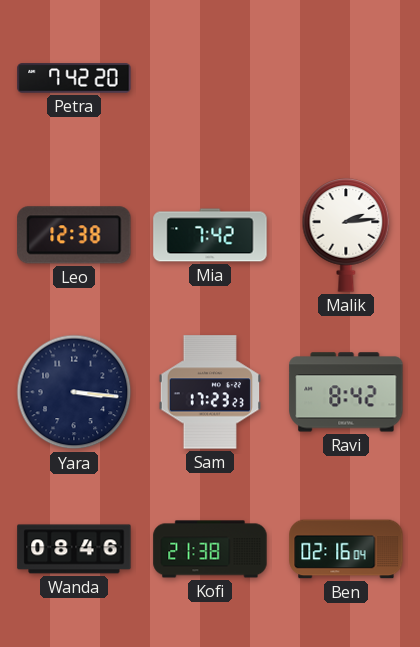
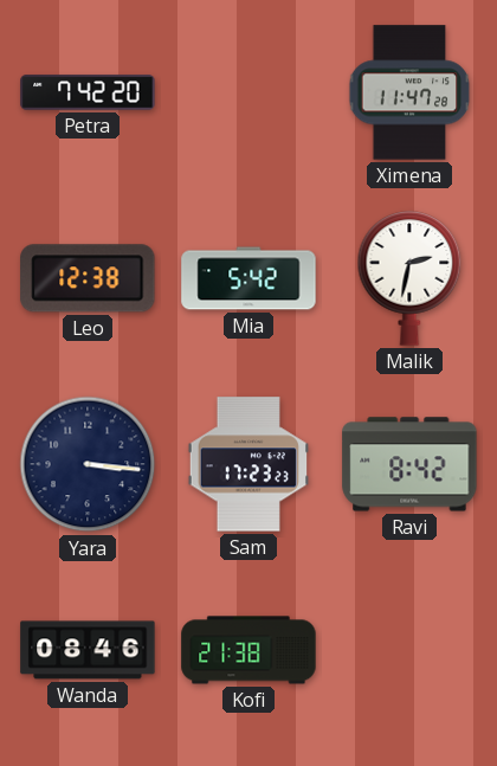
Ximena: none -> 11:47
Mia: 7:42 -> 5:42
Malik: 2:14 -> 2:32
Ben: 02:16 -> none
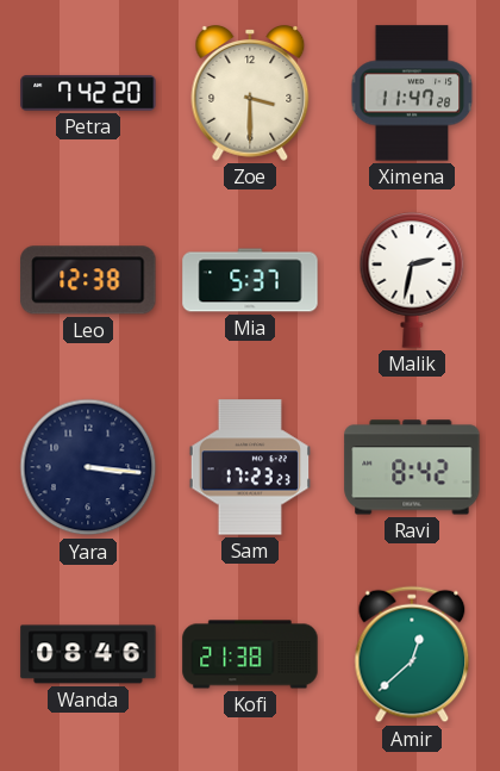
Zoe: none -> 3:30
Mia: 5:42 -> 5:37
Amir: none -> 12:38
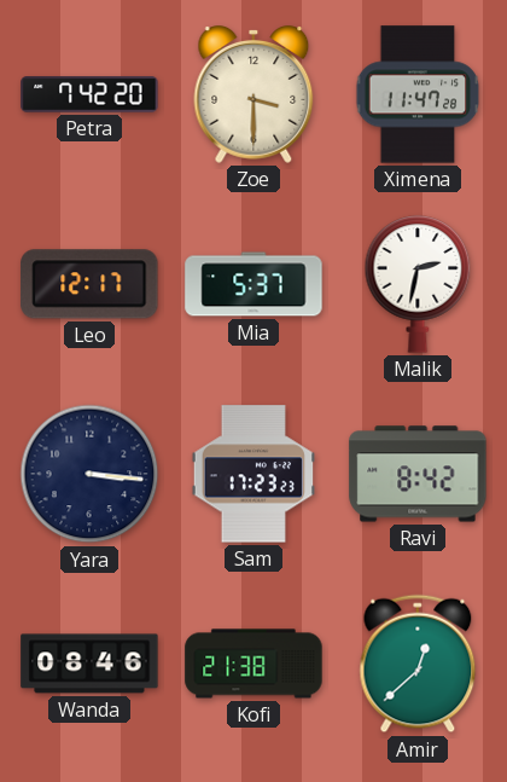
Leo: 12:38 -> 12:17
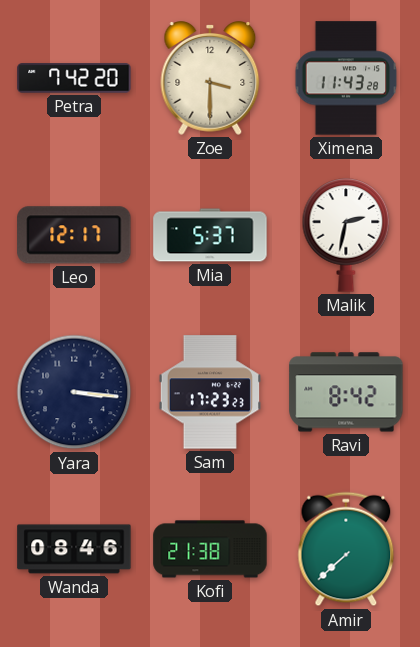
Ximena: 11:47 -> 11:43
Amir: 12:38 -> 7:38
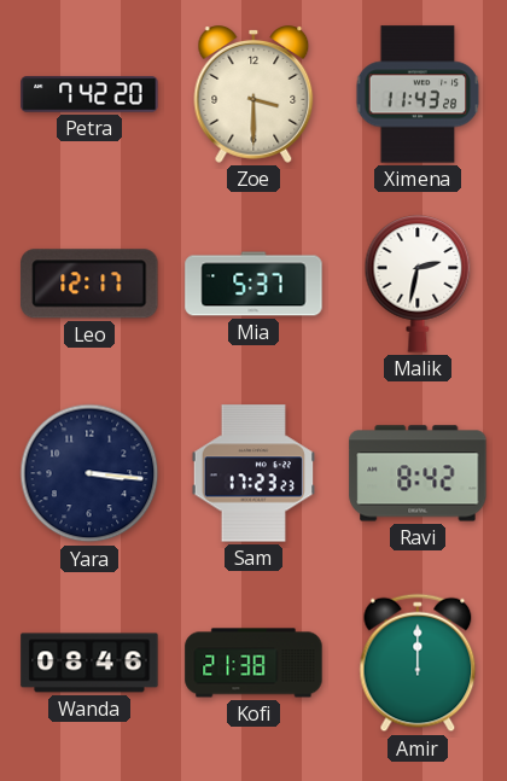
Amir: 7:38 -> 12:00
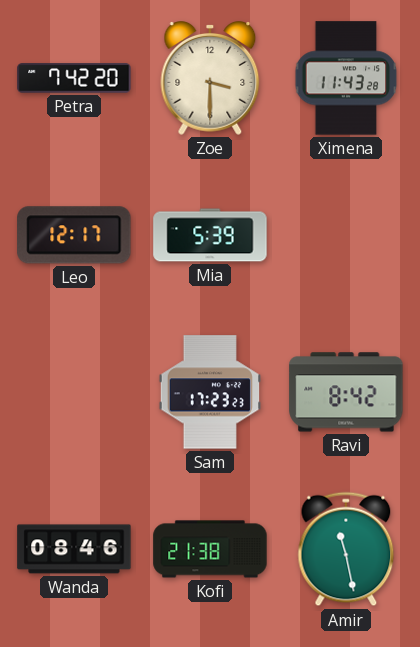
Mia: 5:37 -> 5:39
Malik: 2:32 -> none
Yara: 3:16 -> none
Amir: 12:00 -> 11:28
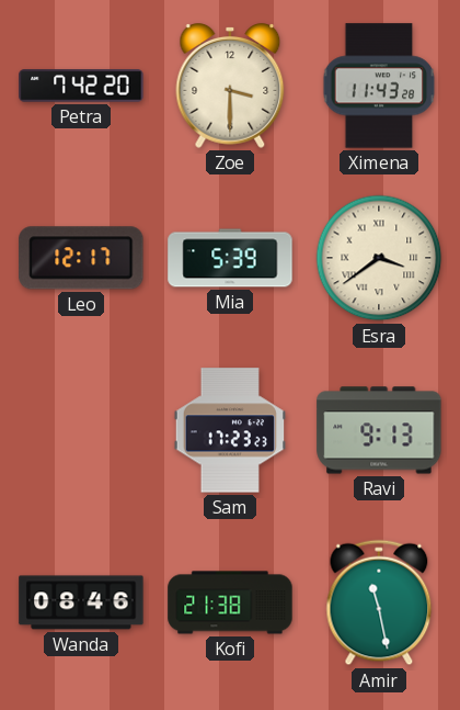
Esra: none -> 3:39
Ravi: 8:42 -> 9:13
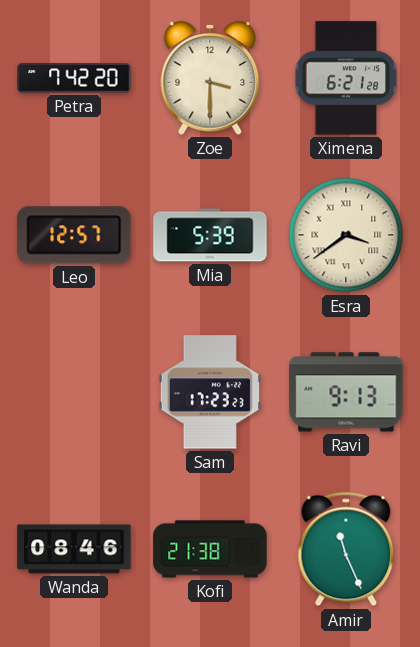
Ximena: 11:43 -> 6:21
Leo: 12:17 -> 12:57
Amir: 11:28 -> 11:26
